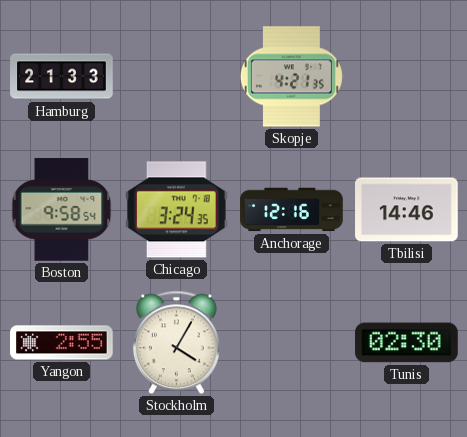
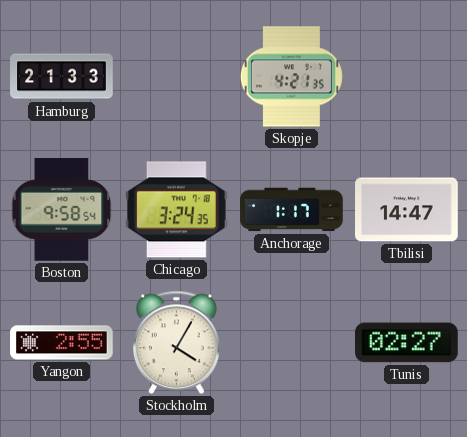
Anchorage: 12:16 -> 1:17
Tbilisi: 14:46 -> 14:47
Tunis: 02:30 -> 02:27
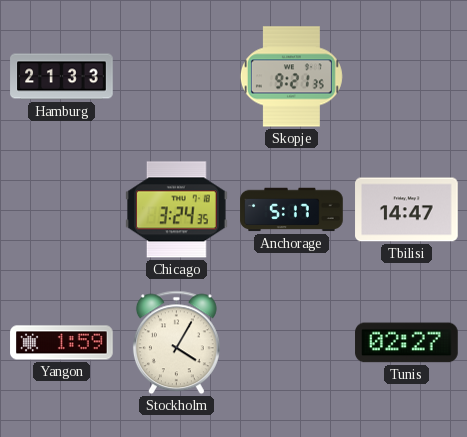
Skopje: 4:21 -> 9:21
Boston: 9:58 -> none
Anchorage: 1:17 -> 5:17
Yangon: 2:55 -> 1:59
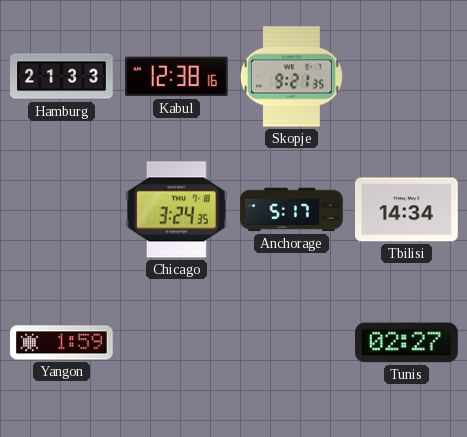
Kabul: none -> 12:38
Tbilisi: 14:47 -> 14:34
Stockholm: 4:05 -> none
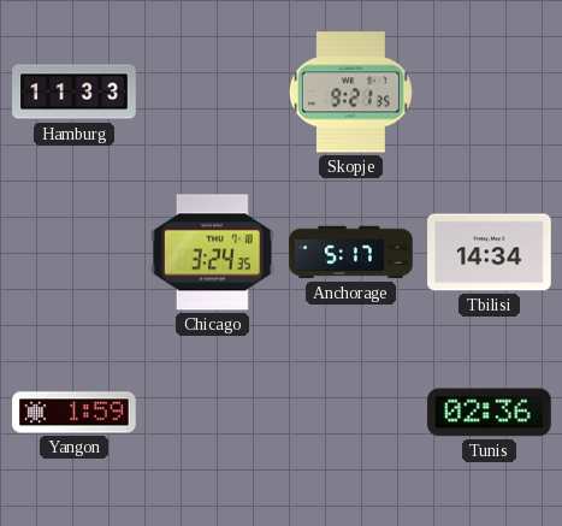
Hamburg: 21:33 -> 11:33
Kabul: 12:38 -> none
Tunis: 02:27 -> 02:36
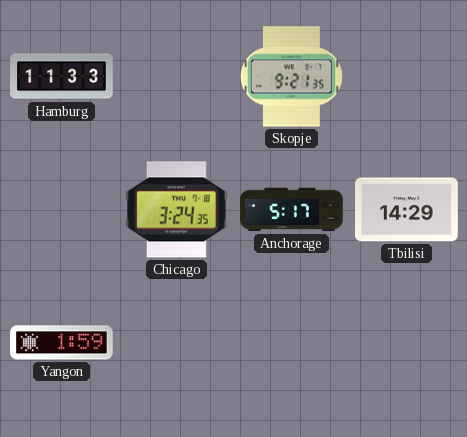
Tbilisi: 14:34 -> 14:29
Tunis: 02:36 -> none
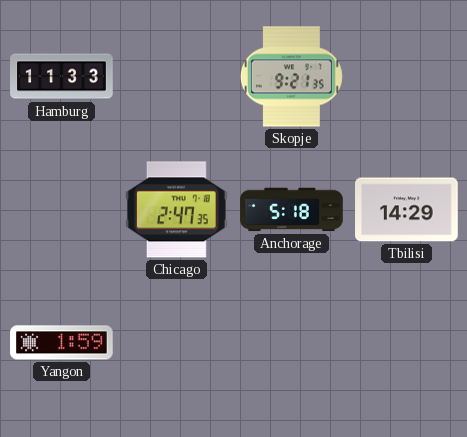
Chicago: 3:24 -> 2:47
Anchorage: 5:17 -> 5:18
